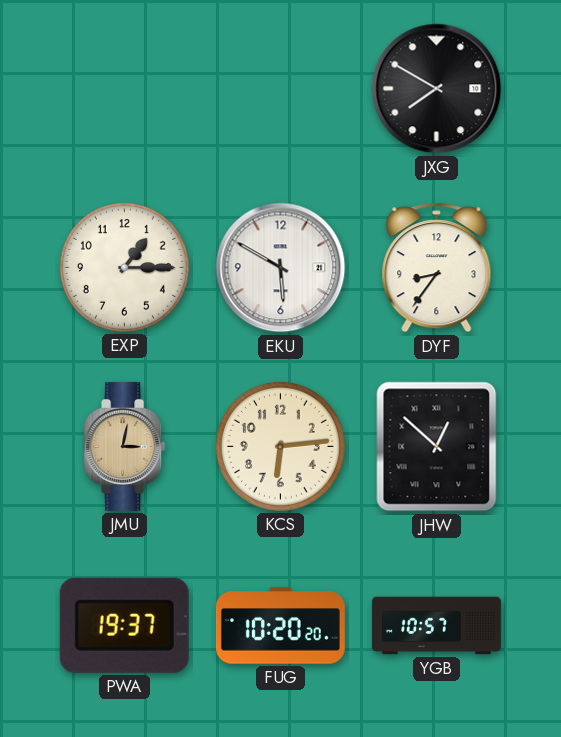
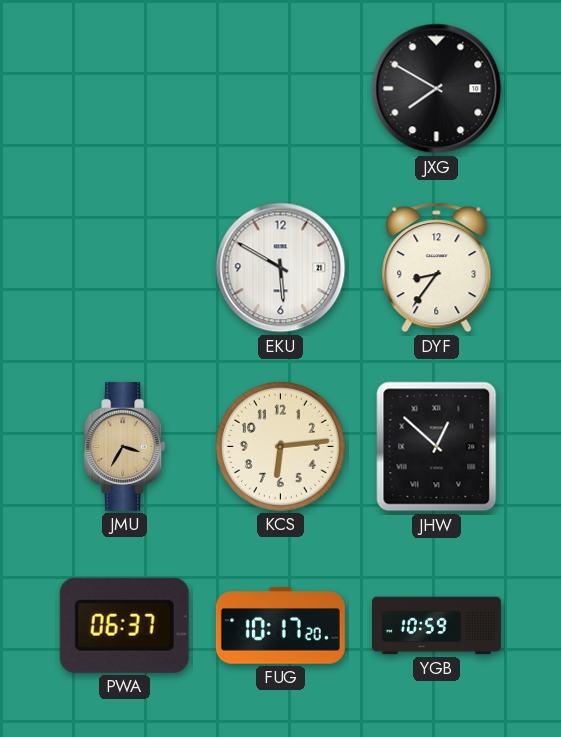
EXP: 1:15 -> none
JMU: 3:02 -> 3:35
PWA: 19:37 -> 06:37
FUG: 10:20 -> 10:17
YGB: 10:57 -> 10:59
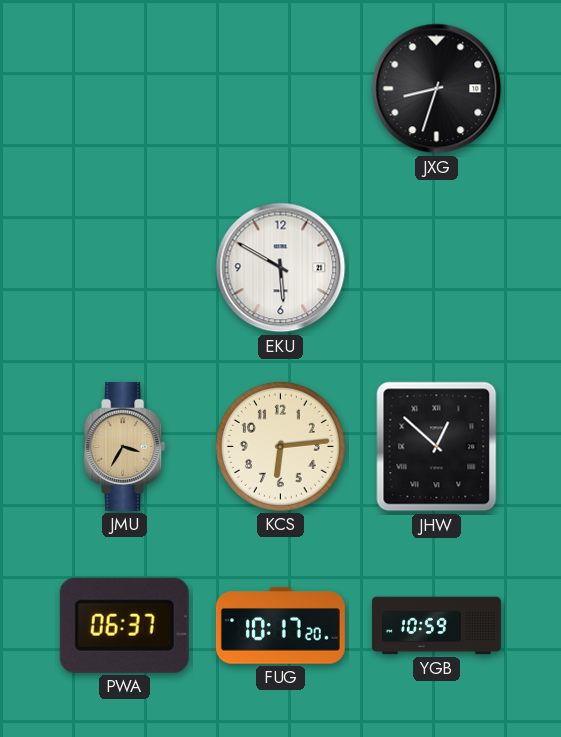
JXG: 7:50 -> 8:33
DYF: 8:36 -> none
